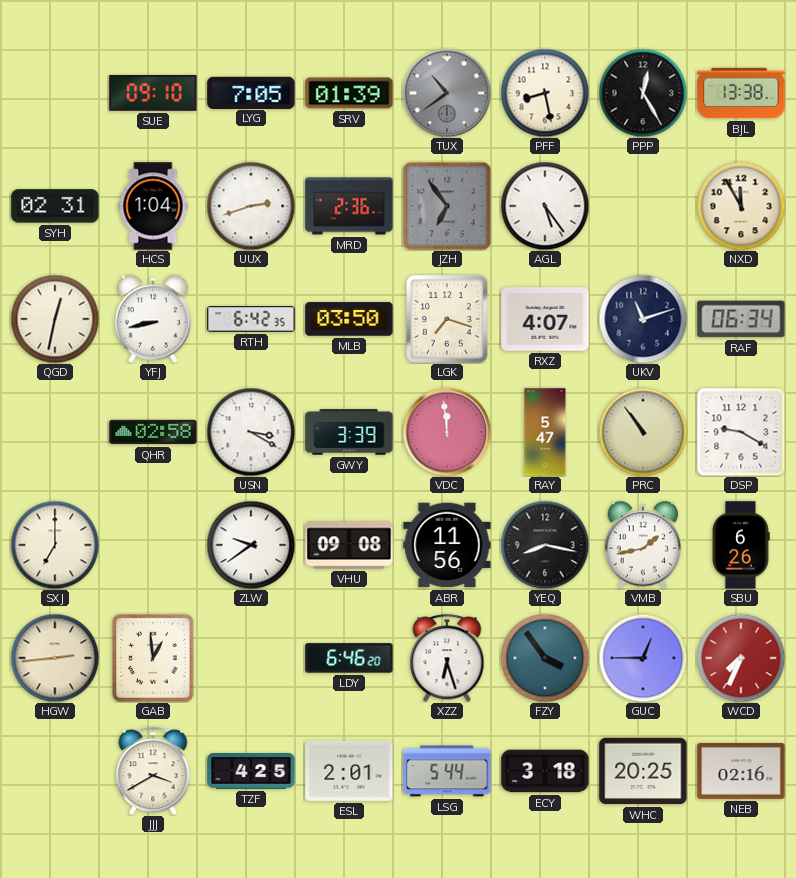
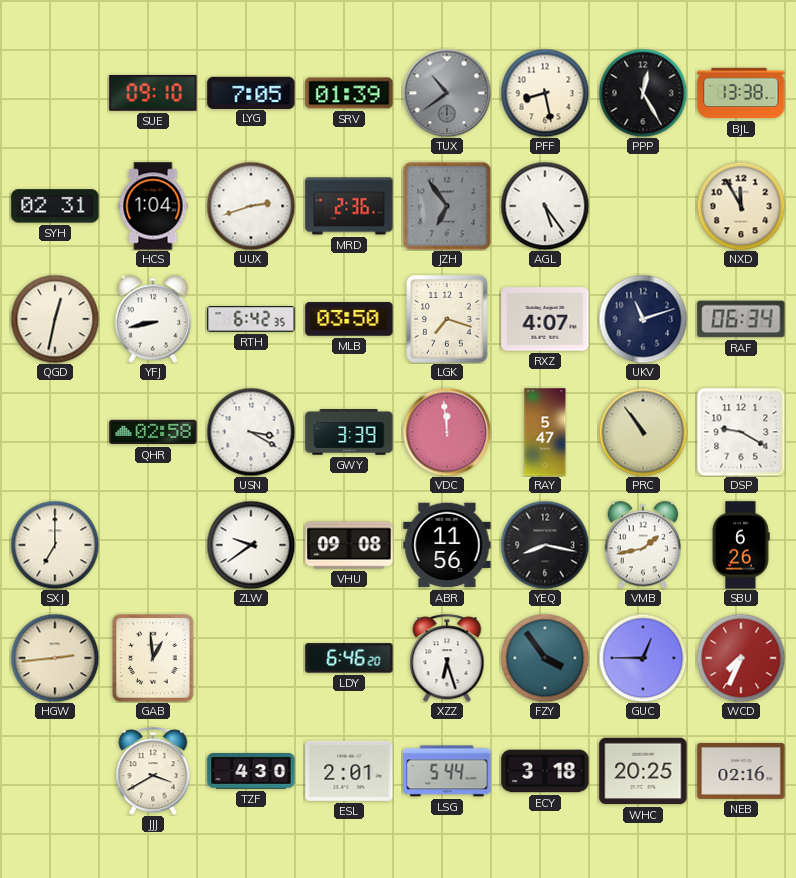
TZF: 4:25 -> 4:30
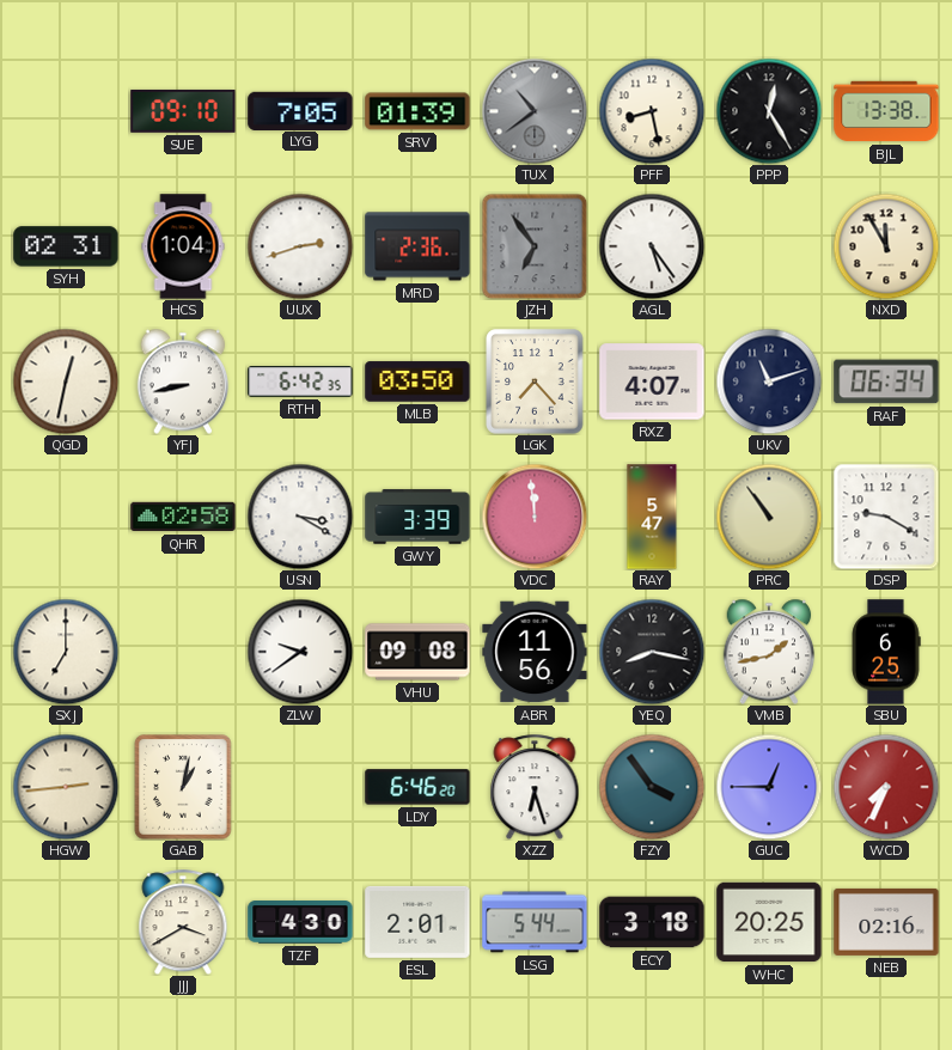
LGK: 7:18 -> 7:23
SBU: 6:26 -> 6:25
GAB: 12:59 -> 1:02
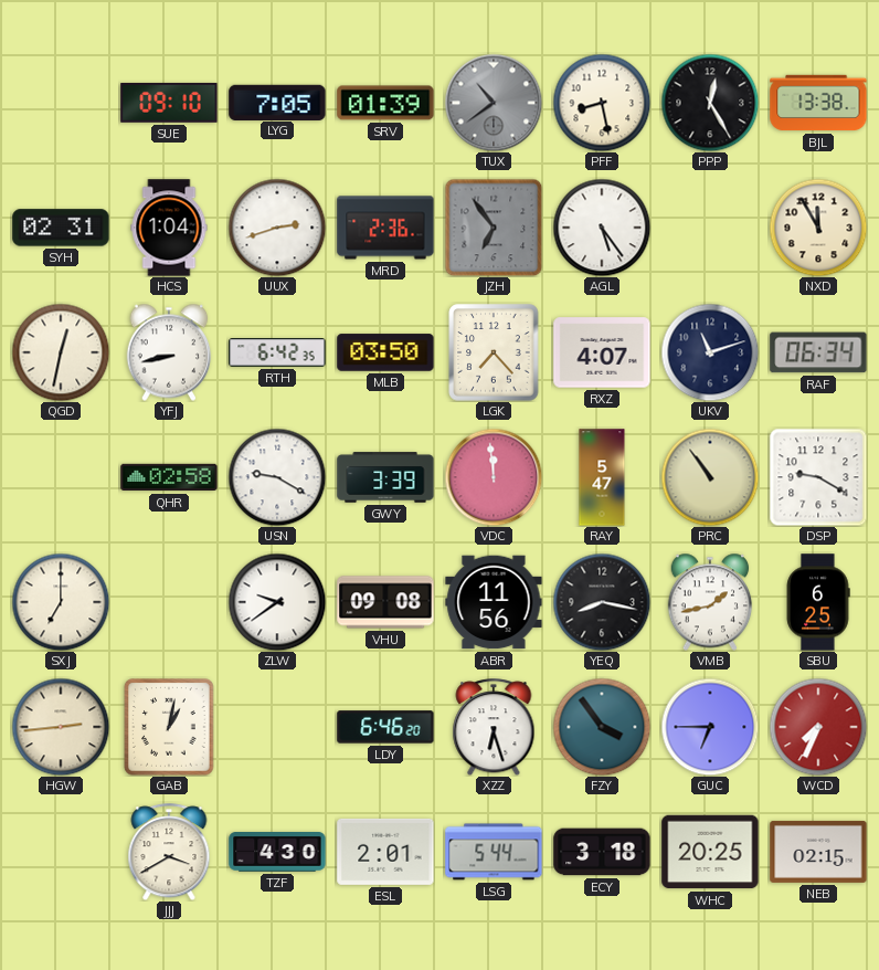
USN: 3:20 -> 9:20
GUC: 12:45 -> 6:45
NEB: 02:16 -> 02:15
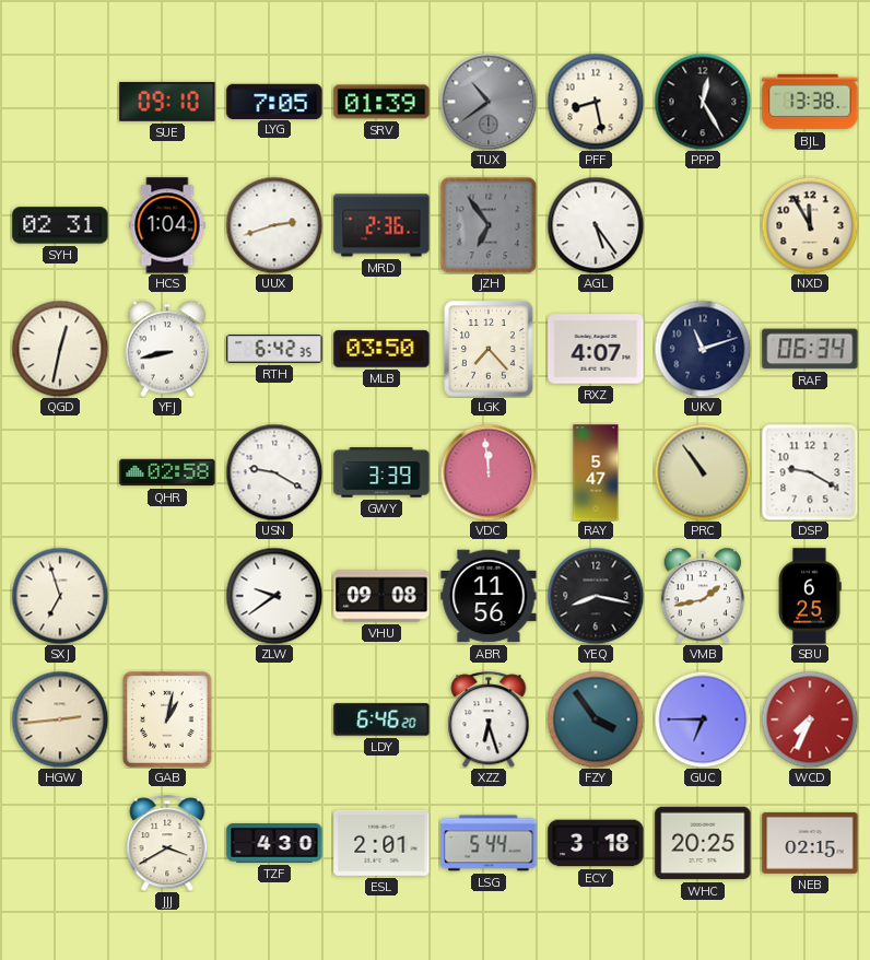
SXJ: 7:00 -> 6:57
